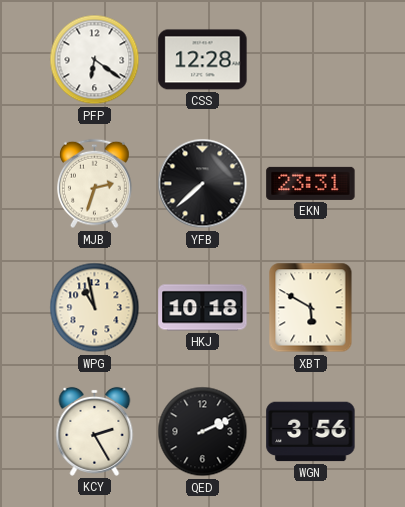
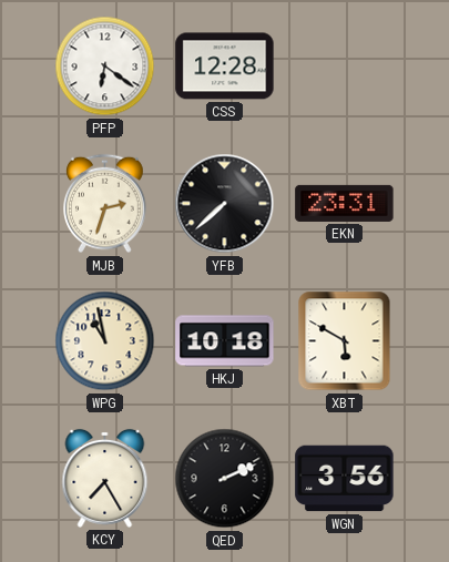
KCY: 2:25 -> 7:25
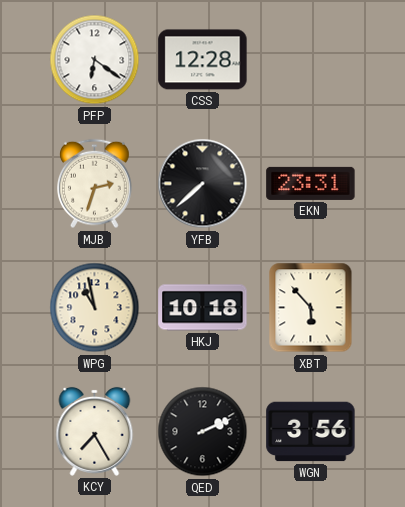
XBT: 5:50 -> 5:53
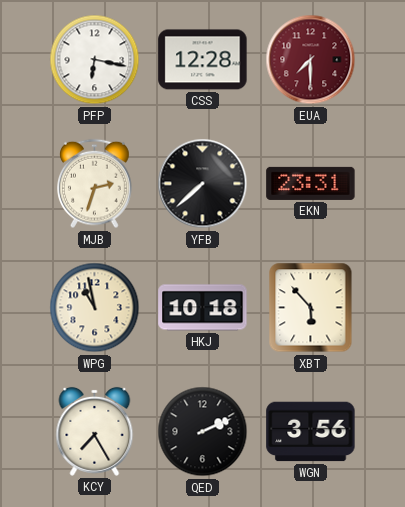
PFP: 6:21 -> 6:17
EUA: none -> 7:30
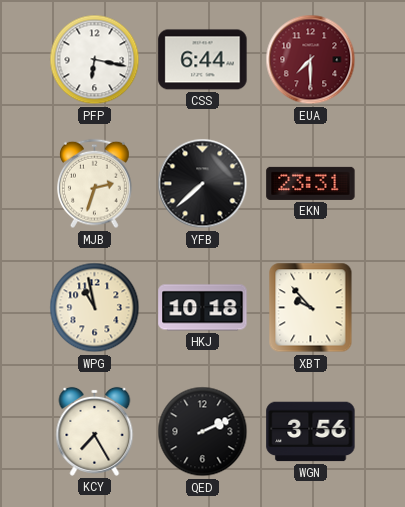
CSS: 12:28 -> 6:44
XBT: 5:53 -> 9:53
